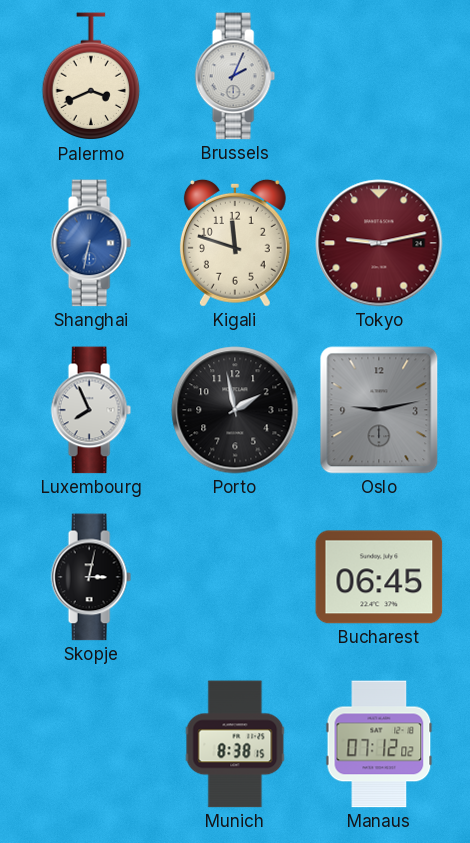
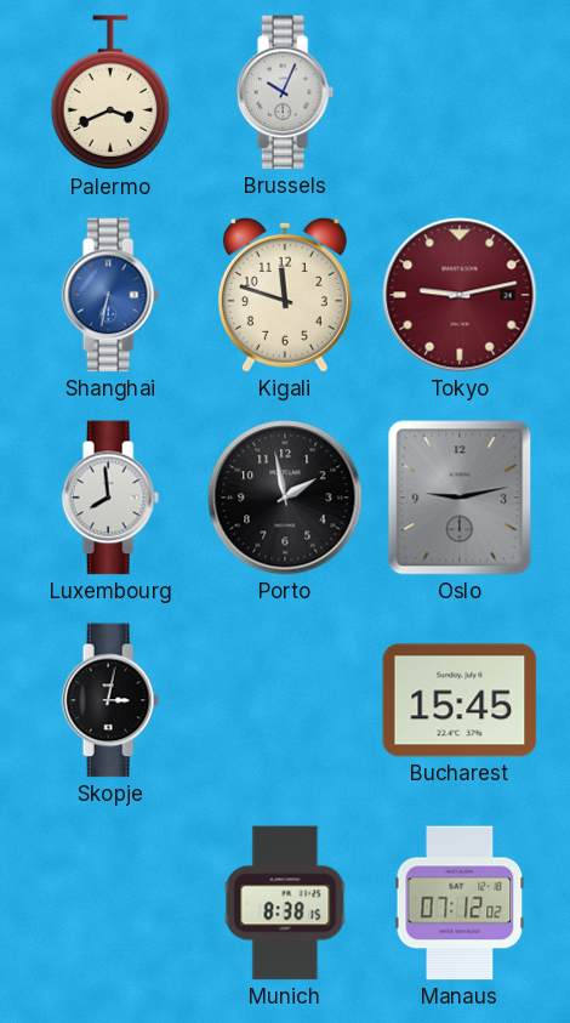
Brussels: 2:04 -> 10:04
Luxembourg: 7:56 -> 7:59
Bucharest: 06:45 -> 15:45
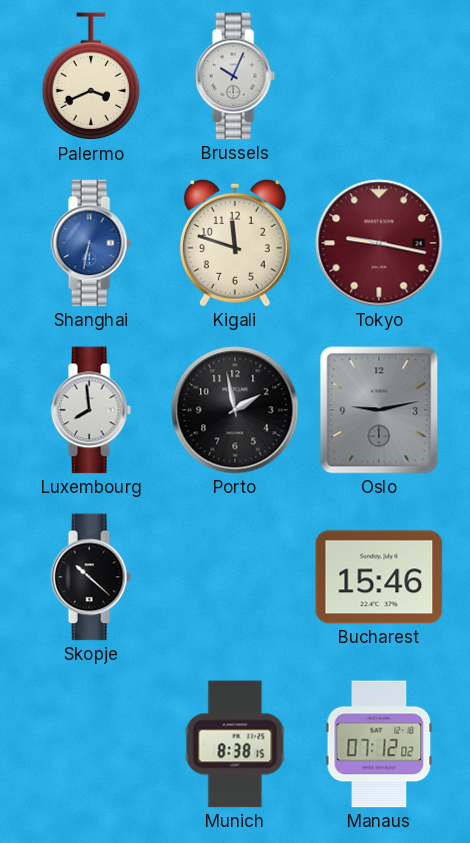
Tokyo: 9:13 -> 9:17
Skopje: 3:02 -> 10:22
Bucharest: 15:45 -> 15:46
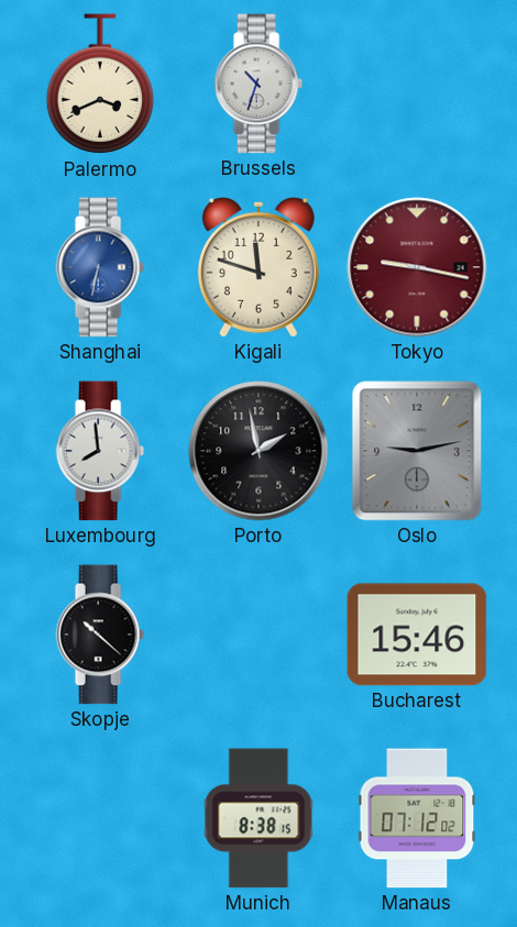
Brussels: 10:04 -> 10:33
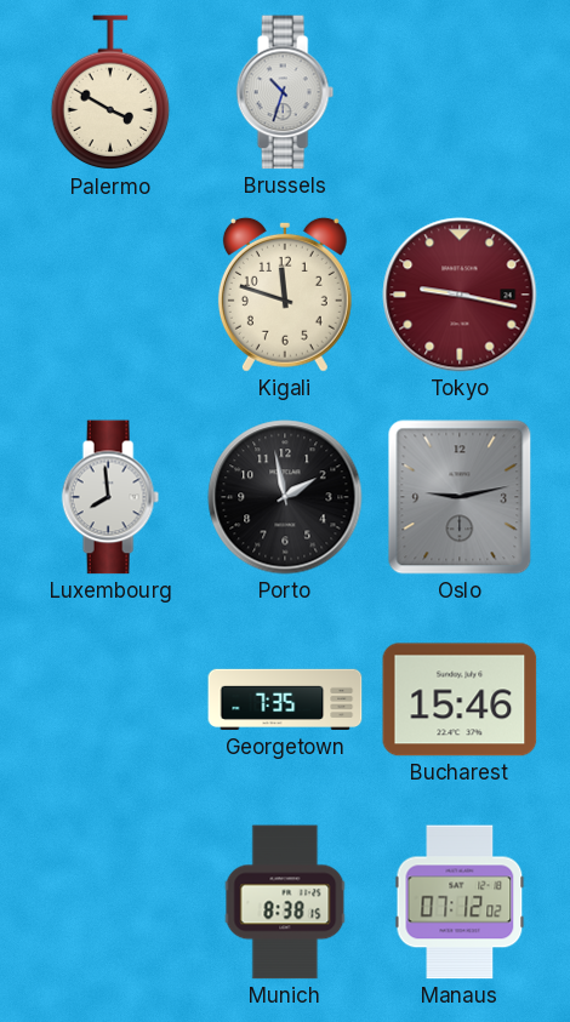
Palermo: 3:41 -> 3:50
Shanghai: 6:32 -> none
Skopje: 10:22 -> none
Georgetown: none -> 7:35
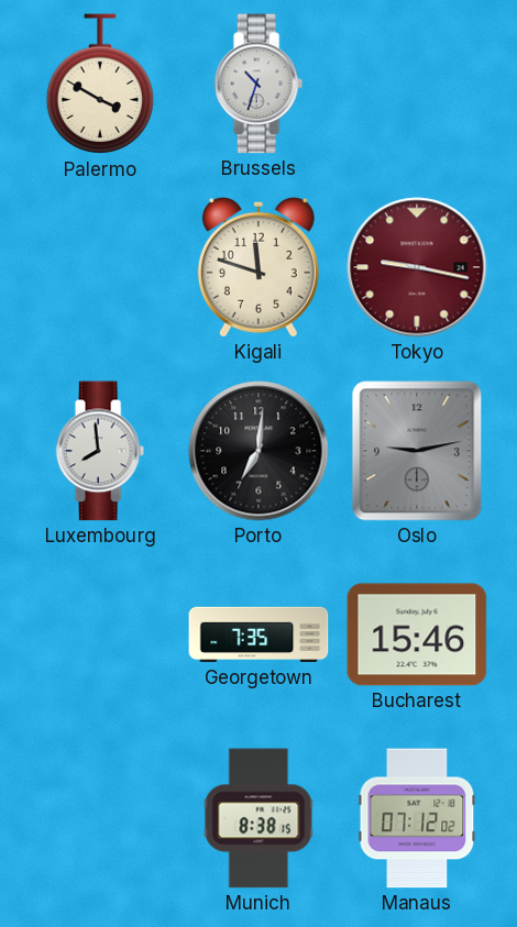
Porto: 1:58 -> 7:01
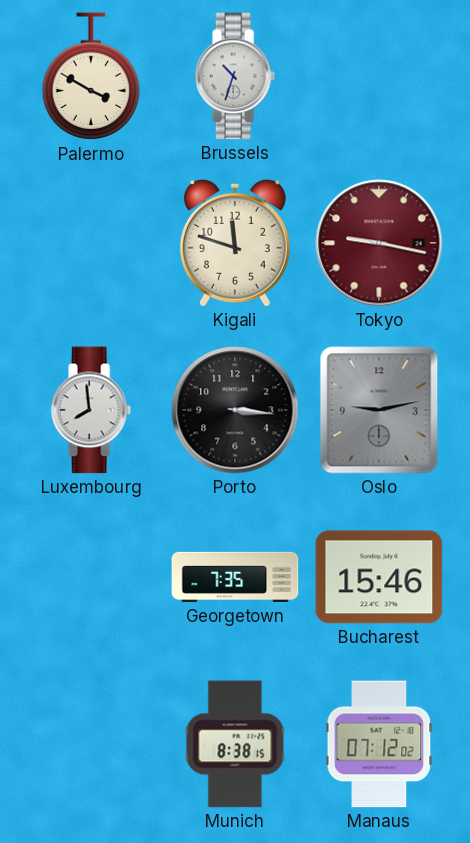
Porto: 7:01 -> 3:16
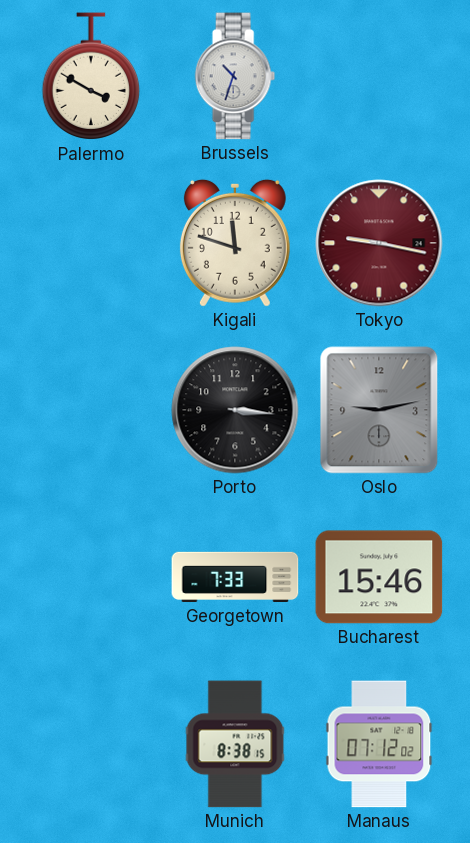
Luxembourg: 7:59 -> none
Georgetown: 7:35 -> 7:33
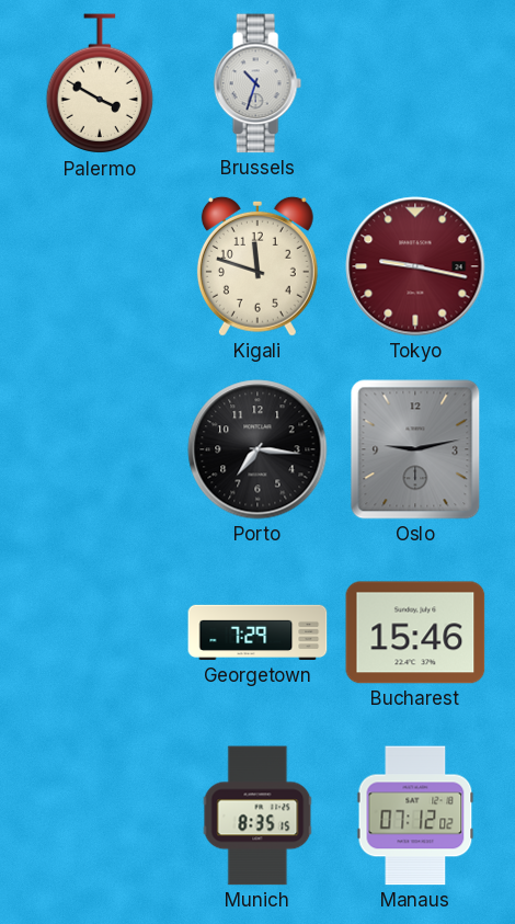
Porto: 3:16 -> 7:16
Georgetown: 7:33 -> 7:29
Munich: 8:38 -> 8:35
